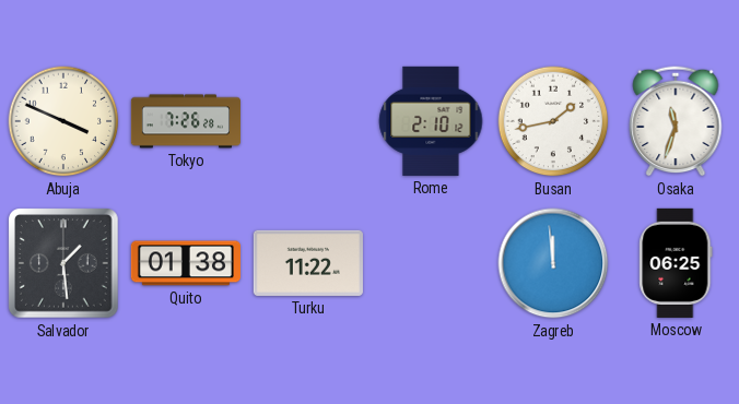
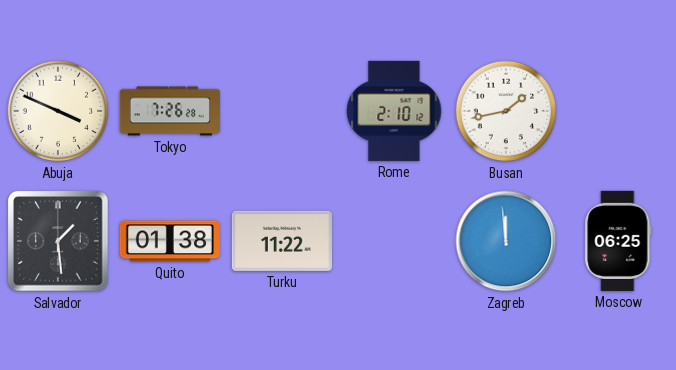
Osaka: 11:33 -> none
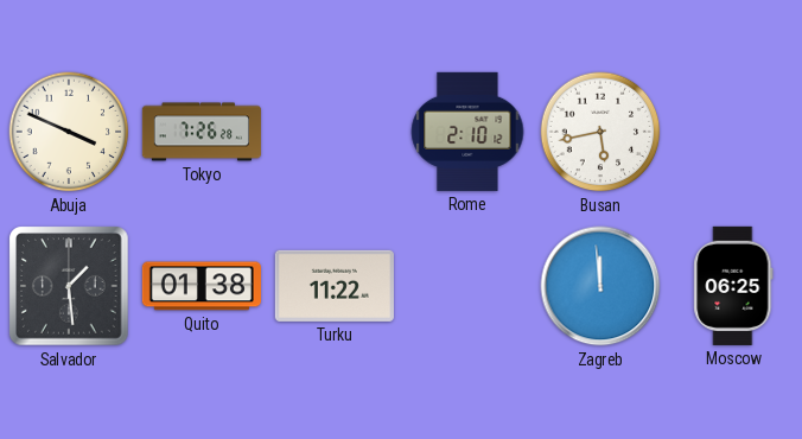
Busan: 1:43 -> 5:43
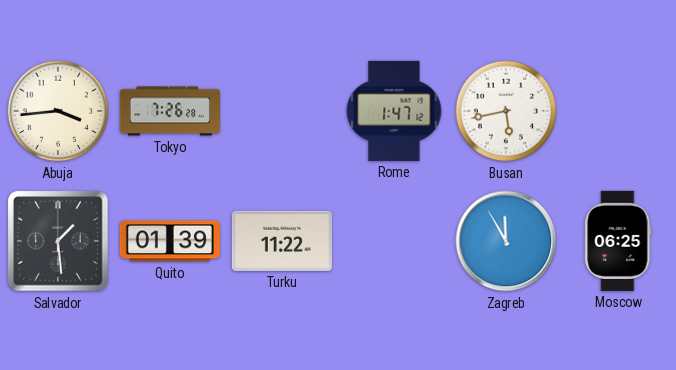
Abuja: 3:49 -> 3:44
Rome: 2:10 -> 1:47
Quito: 01:38 -> 01:39
Zagreb: 11:59 -> 11:55
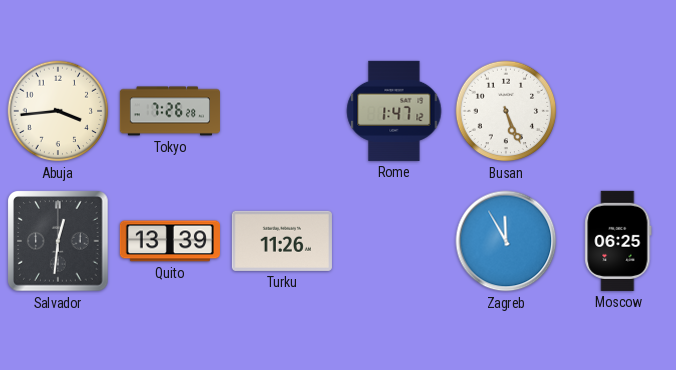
Busan: 5:43 -> 5:26
Salvador: 1:29 -> 12:31
Quito: 01:39 -> 13:39
Turku: 11:22 -> 11:26
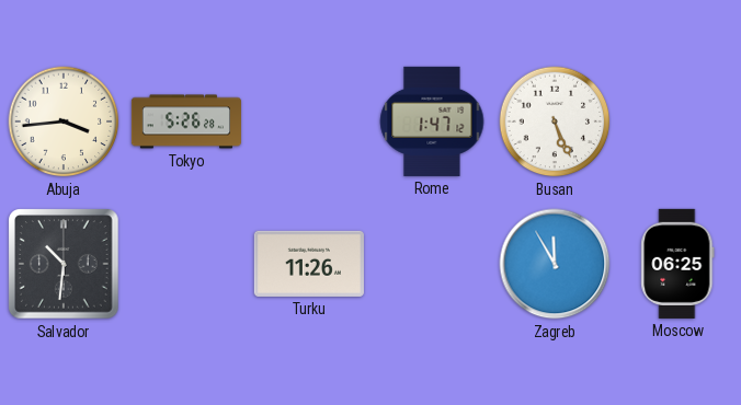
Tokyo: 7:26 -> 5:26
Salvador: 12:31 -> 10:31
Quito: 13:39 -> none
